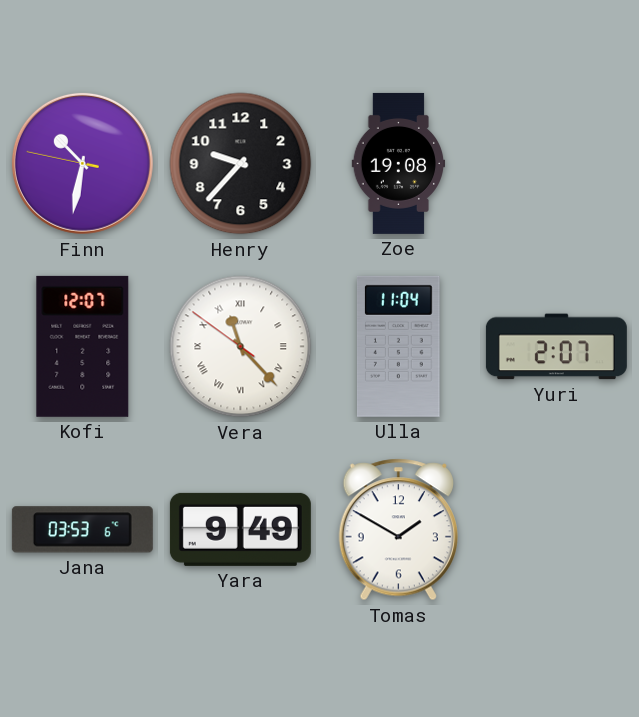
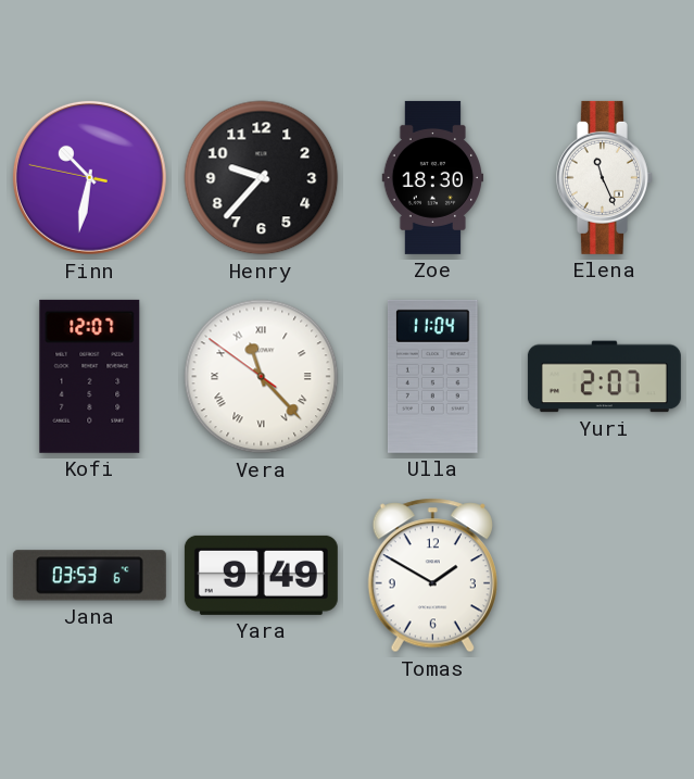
Zoe: 19:08 -> 18:30
Elena: none -> 11:26
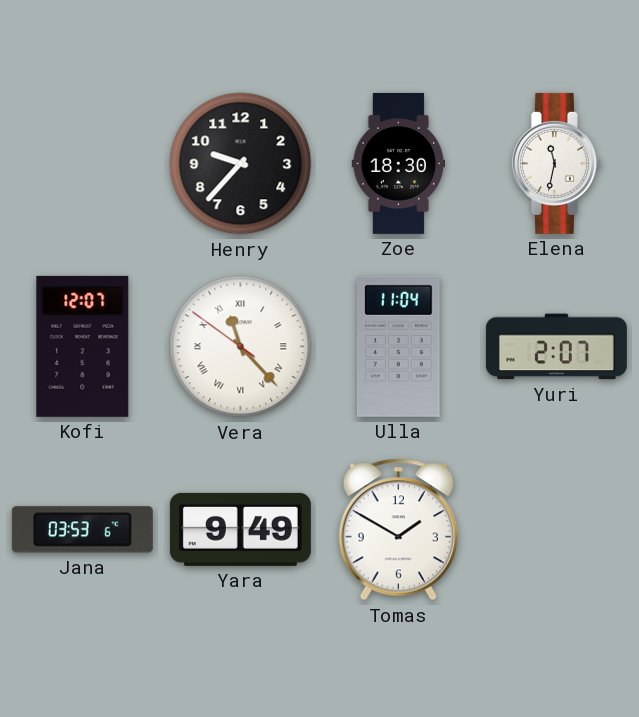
Finn: 10:31 -> none
Elena: 11:26 -> 11:32
